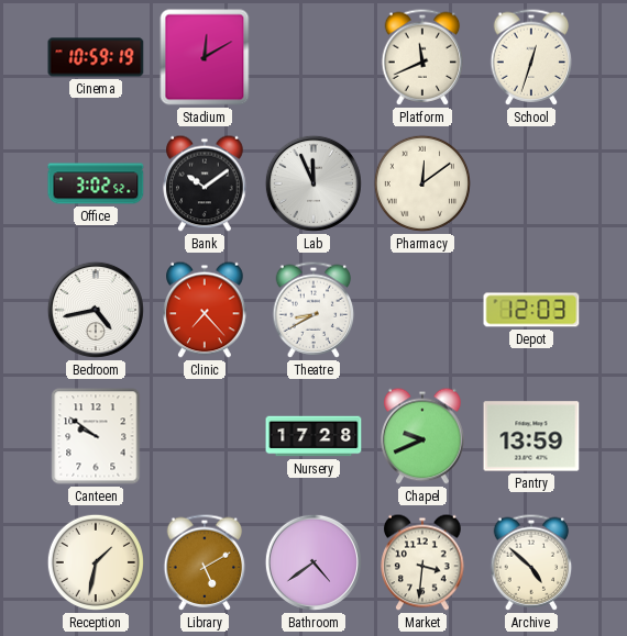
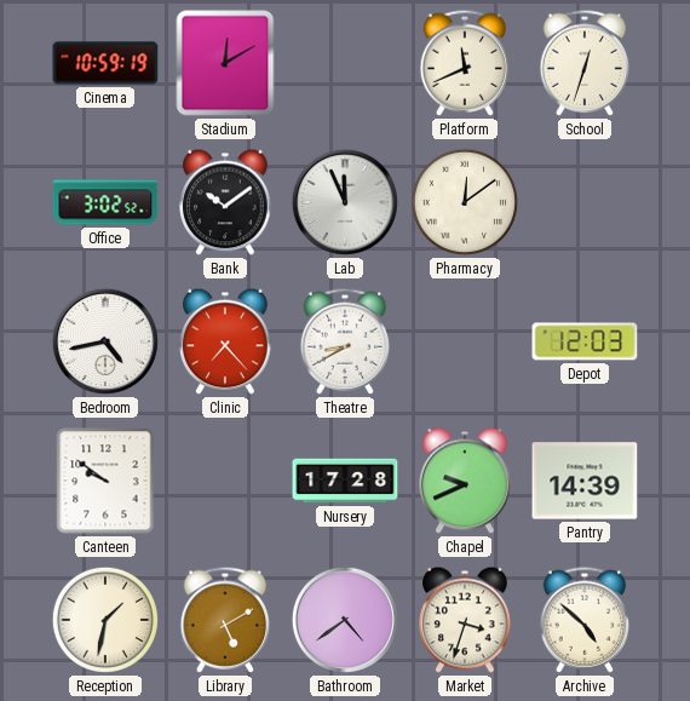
Pantry: 13:59 -> 14:39
Market: 3:31 -> 3:33
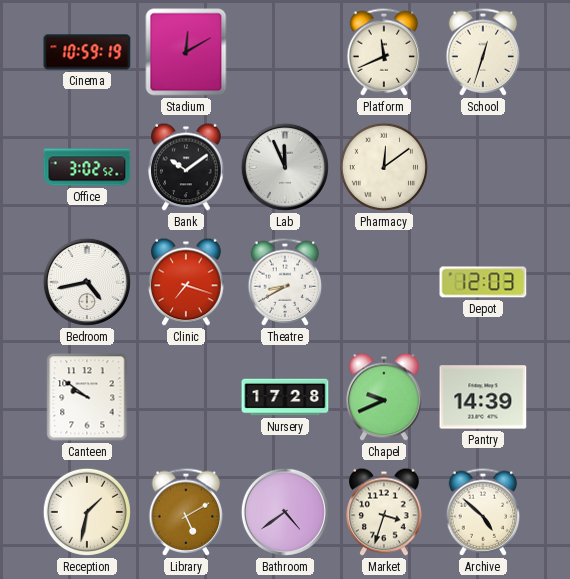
Clinic: 7:23 -> 7:18
